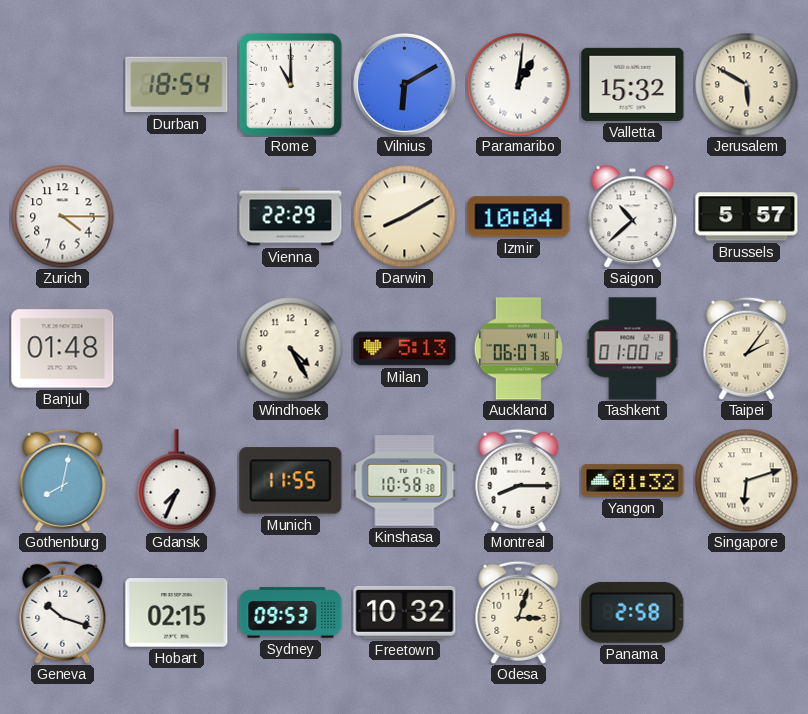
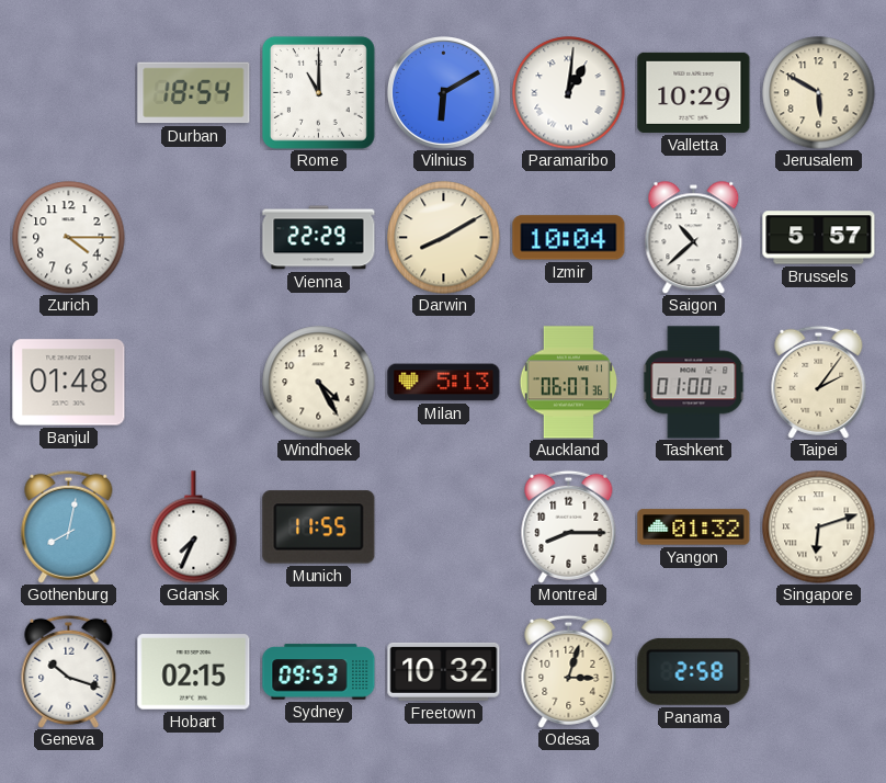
Valletta: 15:32 -> 10:29
Kinshasa: 10:58 -> none
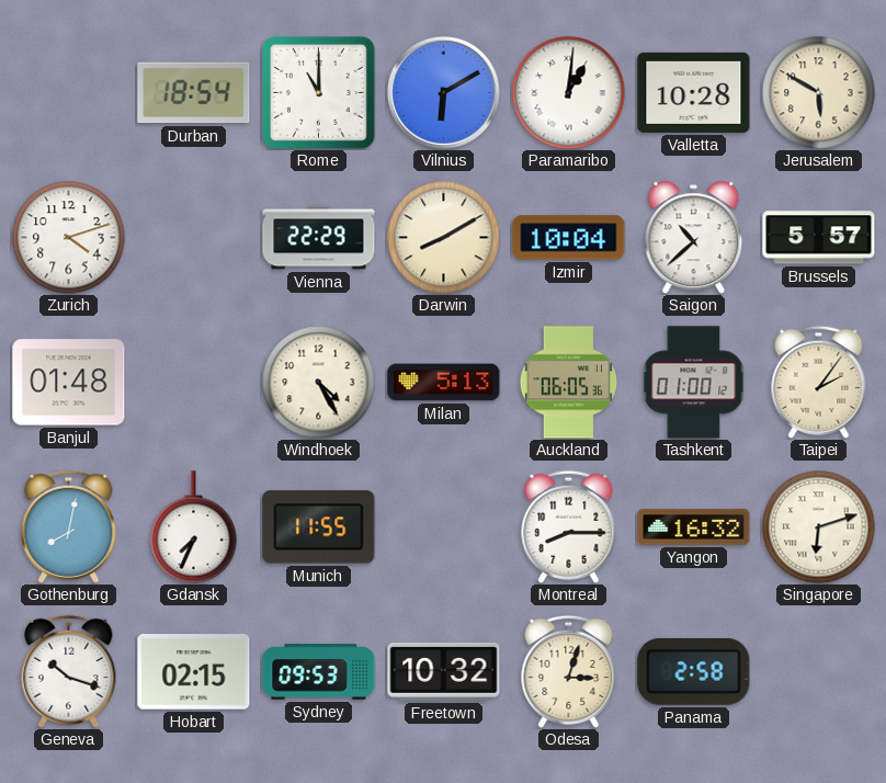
Valletta: 10:29 -> 10:28
Zurich: 4:15 -> 4:12
Auckland: 06:07 -> 06:05
Yangon: 01:32 -> 16:32
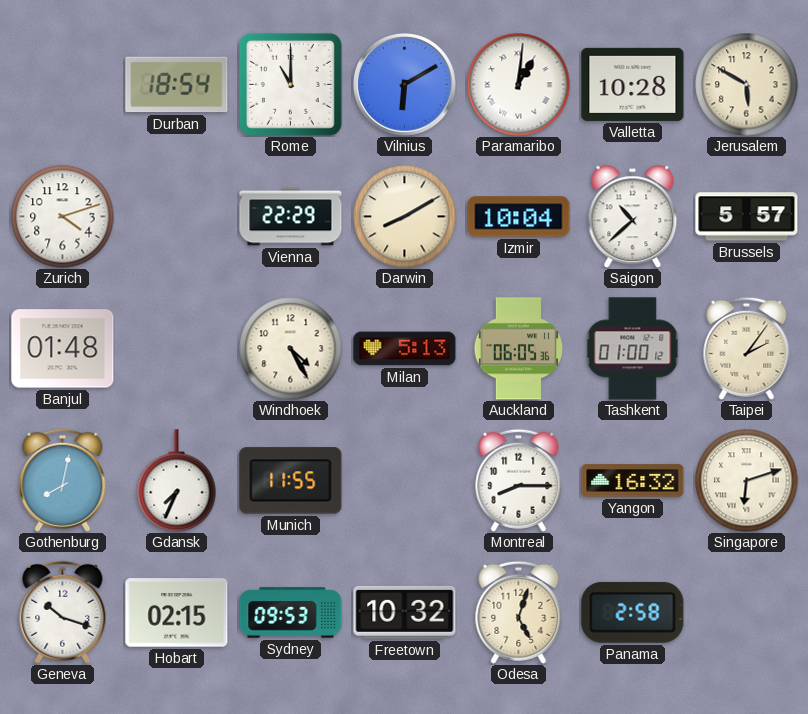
Odesa: 3:03 -> 5:03
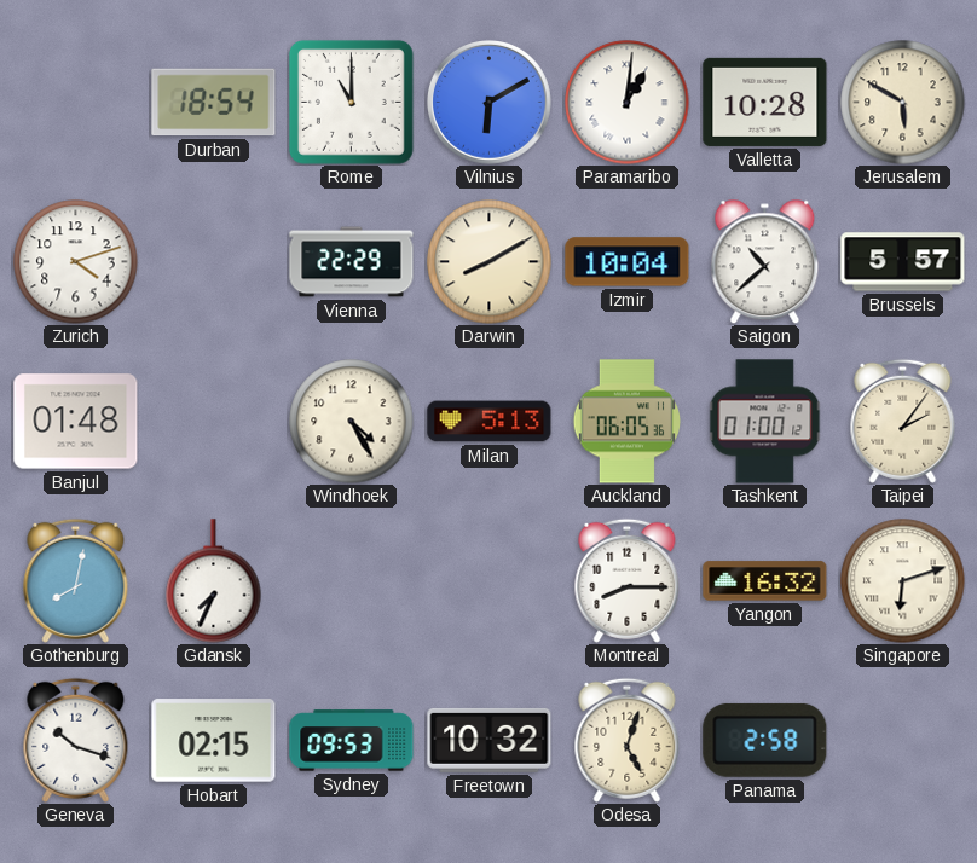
Munich: 11:55 -> none
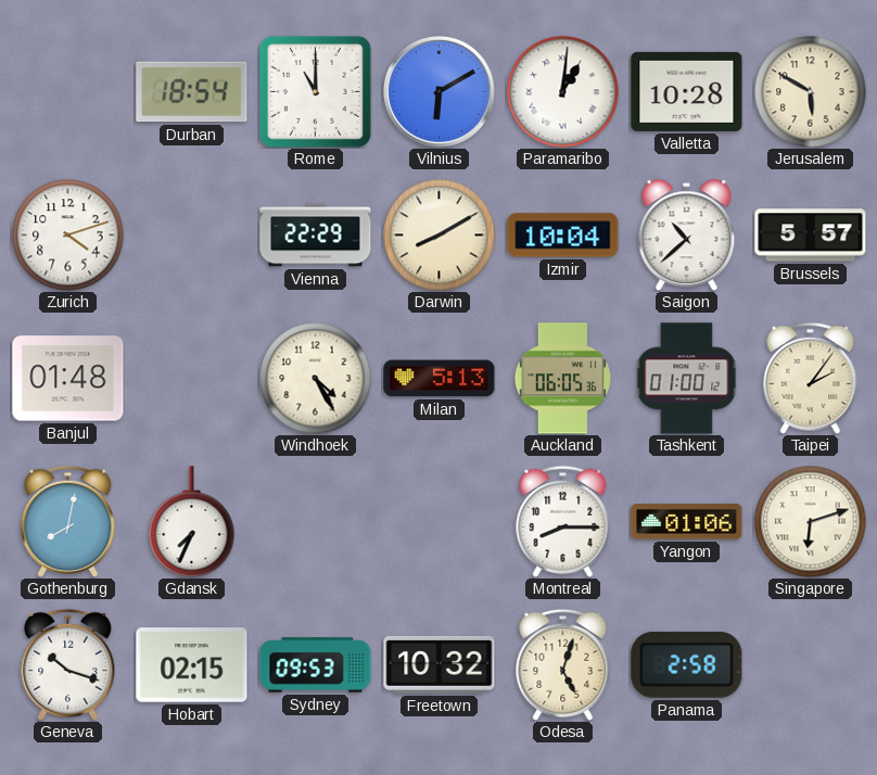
Yangon: 16:32 -> 01:06
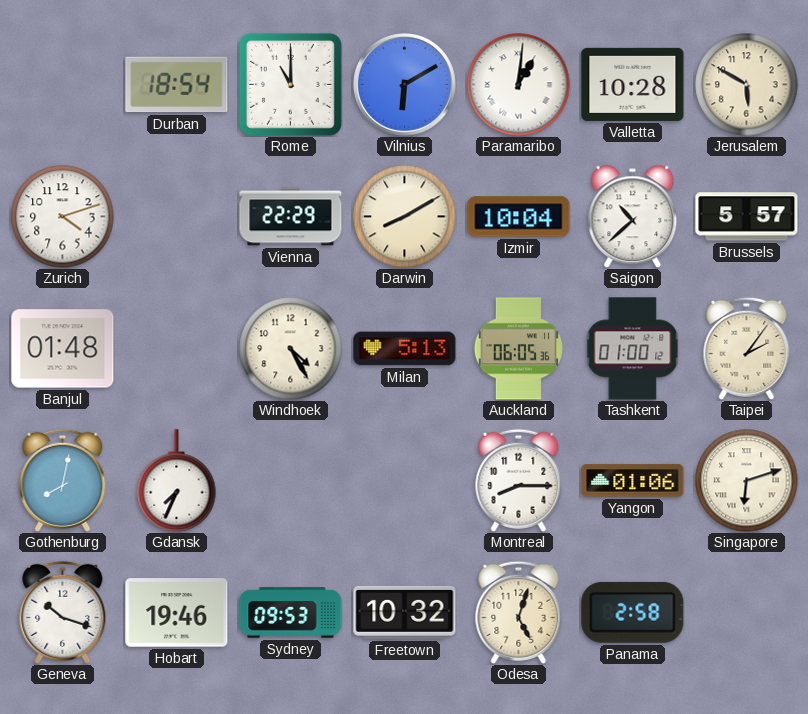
Hobart: 02:15 -> 19:46
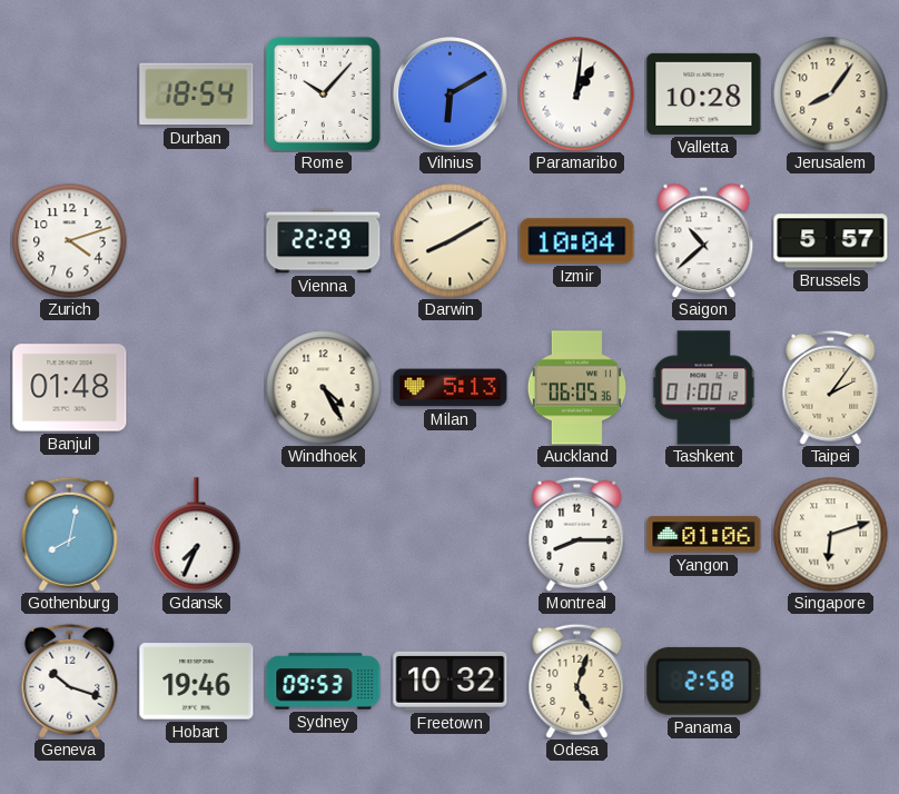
Rome: 11:00 -> 10:07
Jerusalem: 5:50 -> 8:06
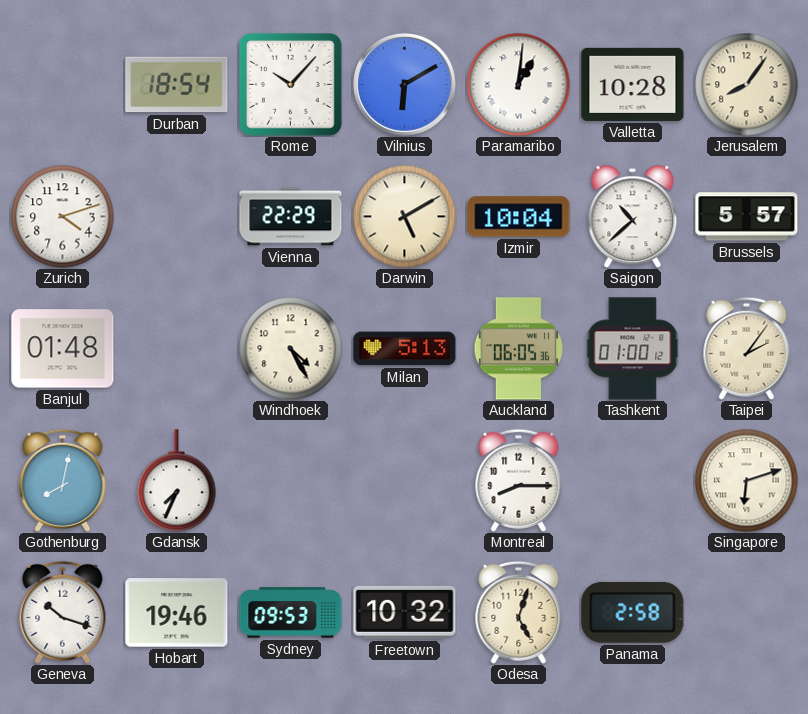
Darwin: 8:10 -> 5:10
Yangon: 01:06 -> none
